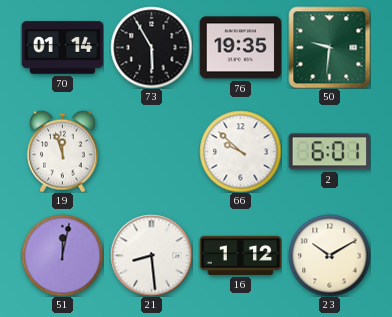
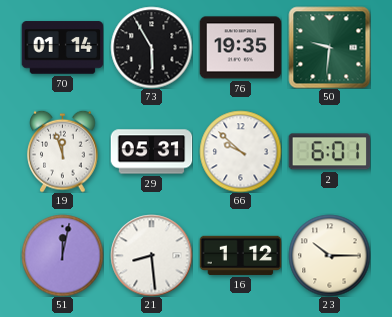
29: none -> 05:31
23: 10:10 -> 10:15
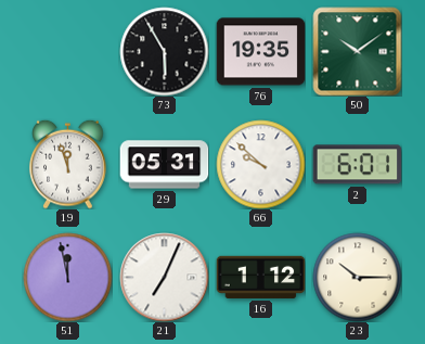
70: 01:14 -> none
50: 9:31 -> 10:09
51: 12:02 -> 11:58
21: 8:29 -> 7:04
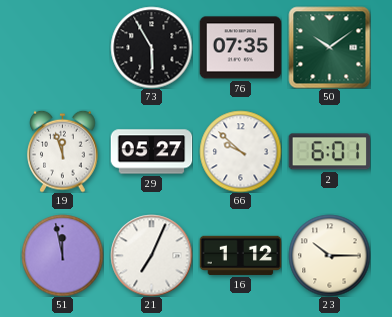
76: 19:35 -> 07:35
29: 05:31 -> 05:27
